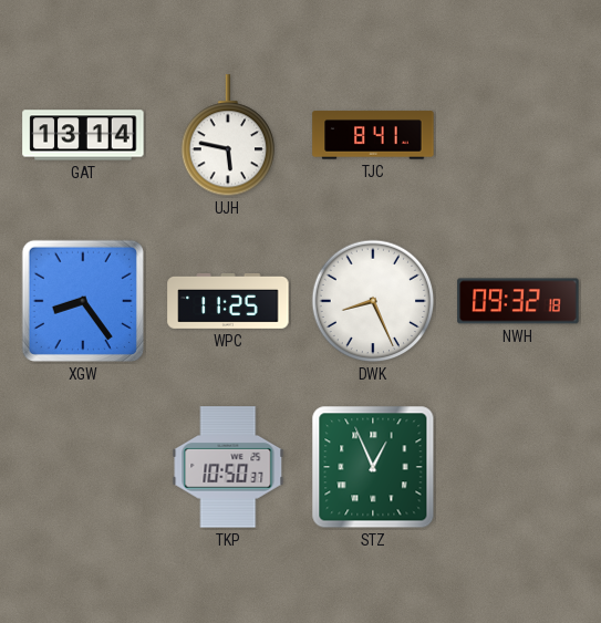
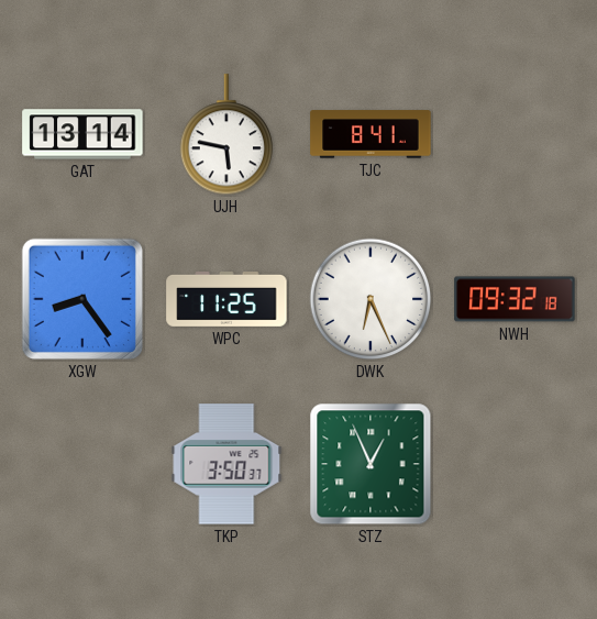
DWK: 8:26 -> 6:26
TKP: 10:50 -> 3:50
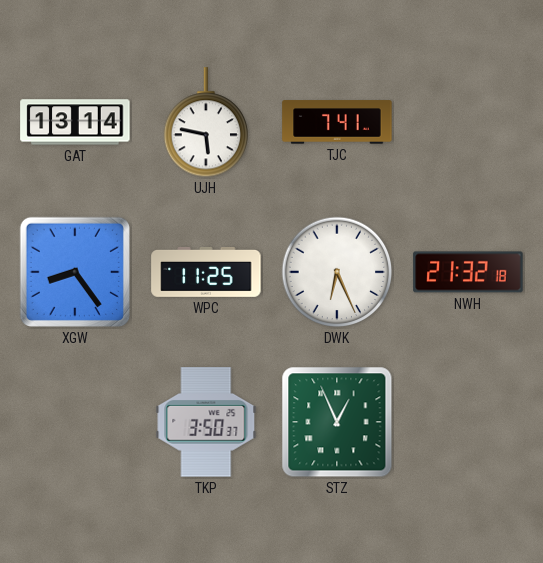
TJC: 8:41 -> 7:41
NWH: 09:32 -> 21:32
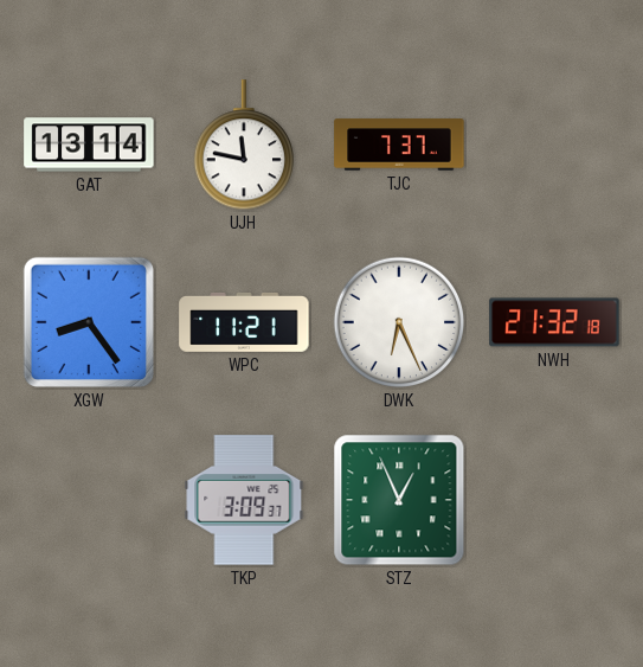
UJH: 5:47 -> 11:47
TJC: 7:41 -> 7:37
WPC: 11:25 -> 11:21
TKP: 3:50 -> 3:09
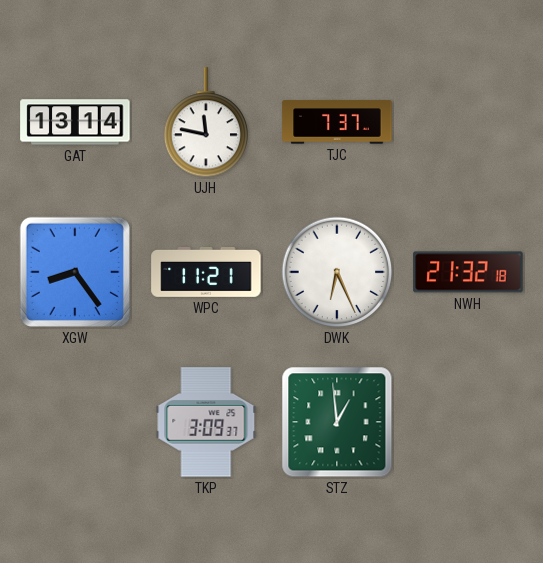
STZ: 12:56 -> 12:59
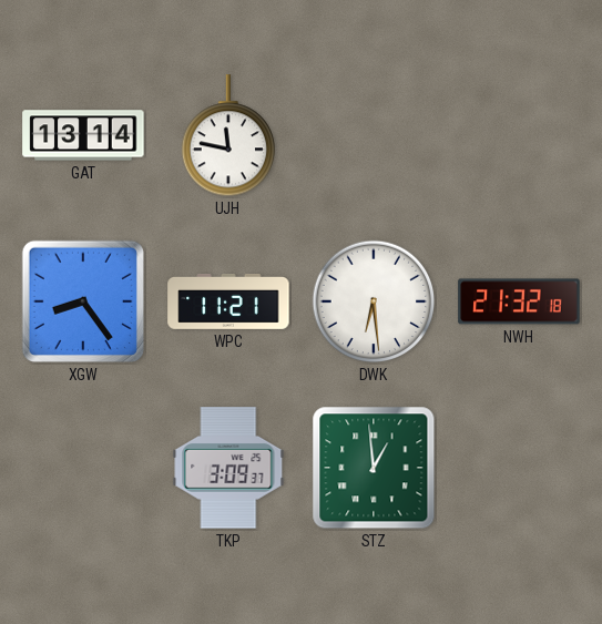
TJC: 7:37 -> none
DWK: 6:26 -> 6:29
